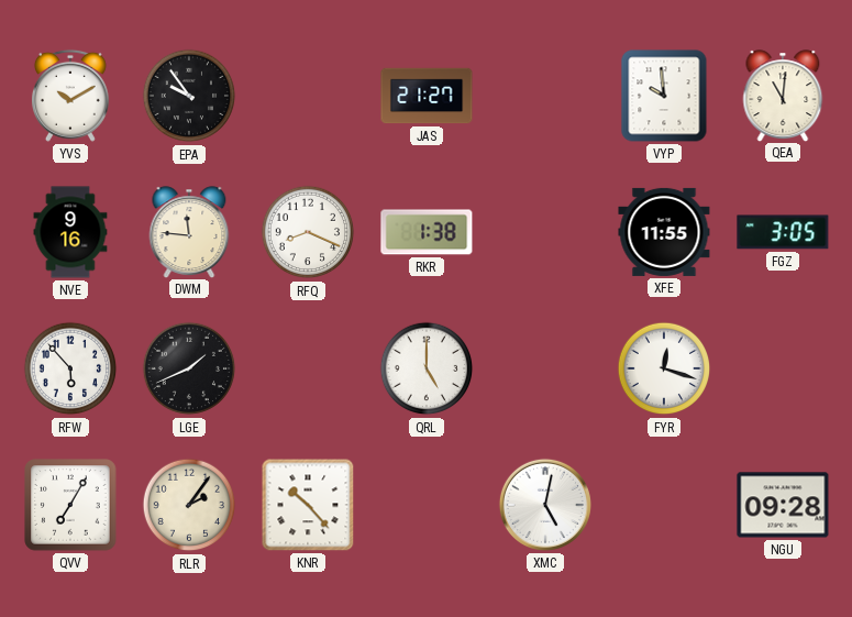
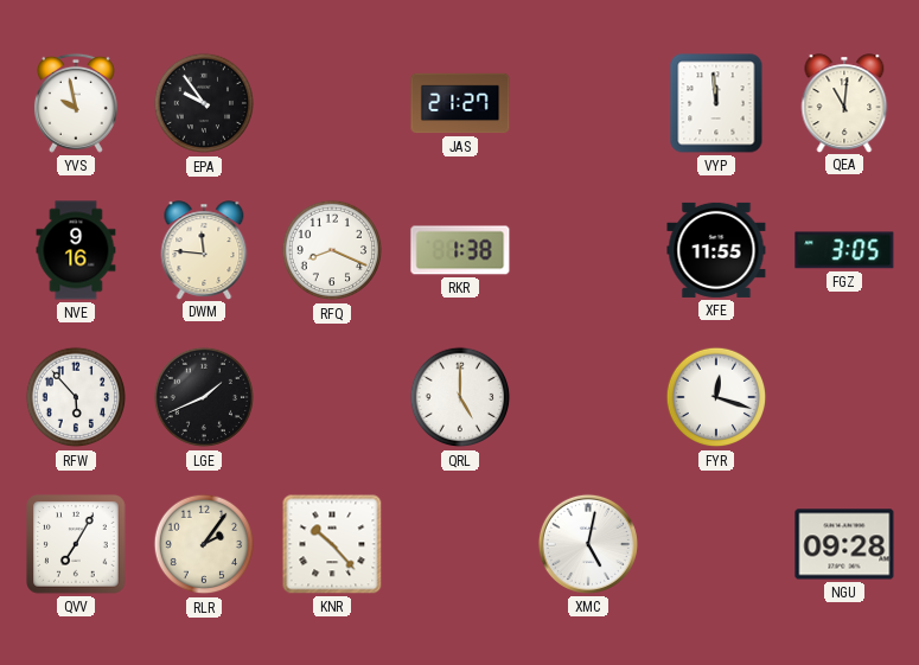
YVS: 10:10 -> 9:58
VYP: 9:59 -> 11:59
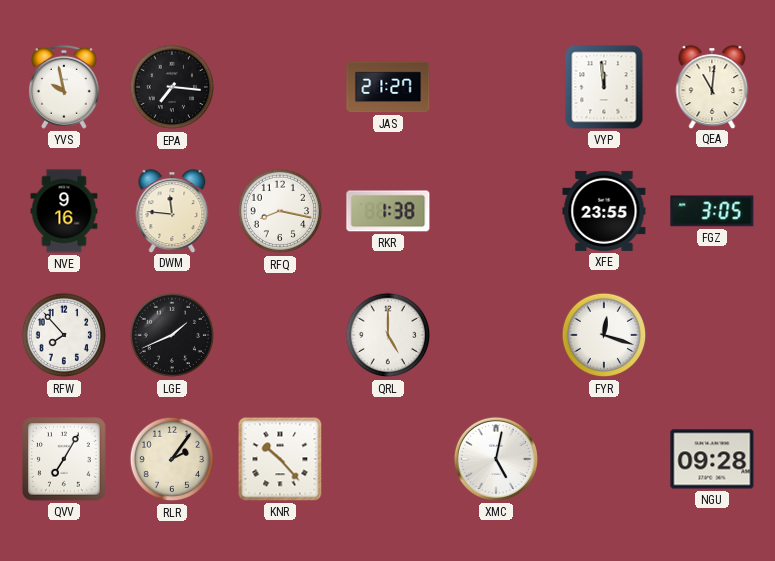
EPA: 9:54 -> 7:16
RFQ: 8:19 -> 8:17
XFE: 11:55 -> 23:55
RFW: 5:53 -> 7:53
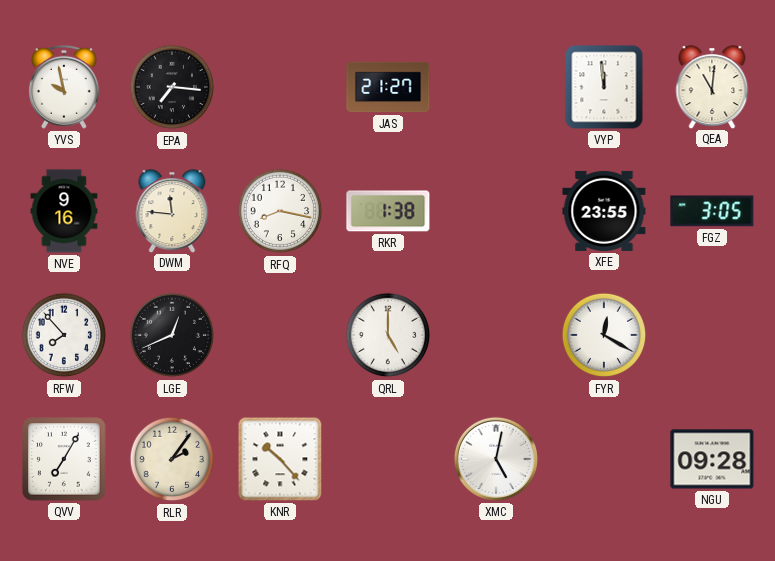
LGE: 1:41 -> 12:41
FYR: 12:18 -> 12:20
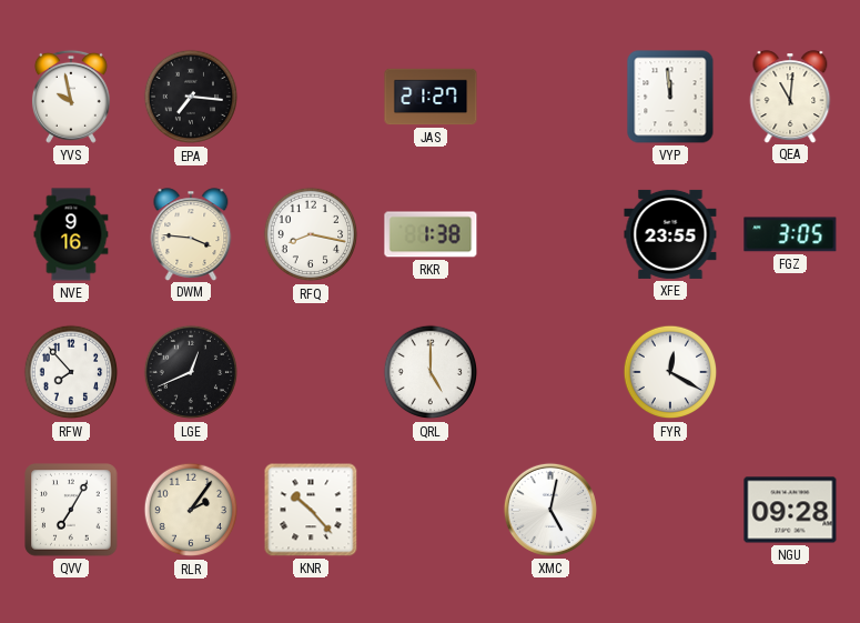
DWM: 11:46 -> 3:46
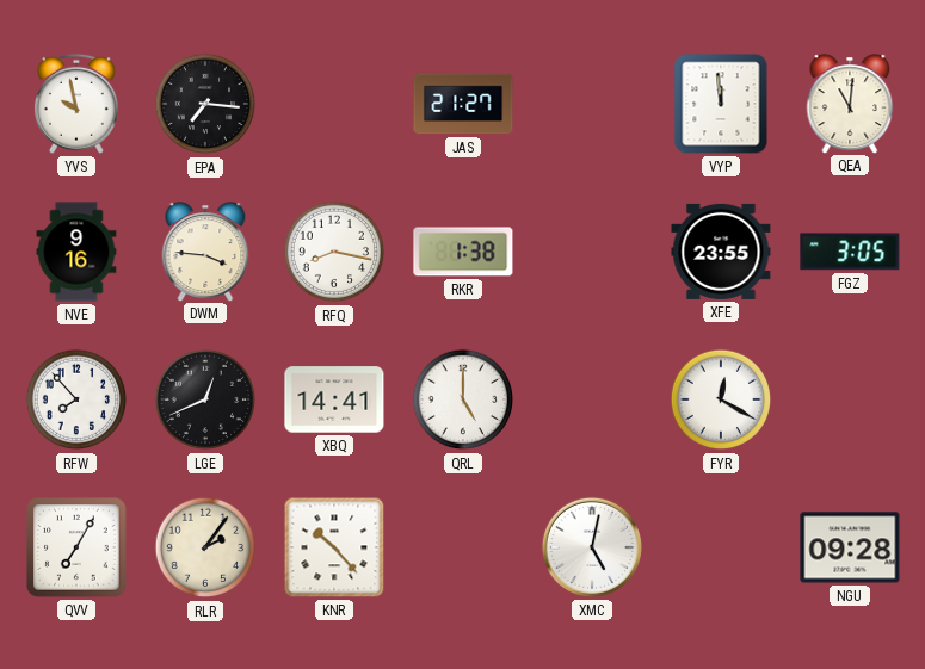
XBQ: none -> 14:41
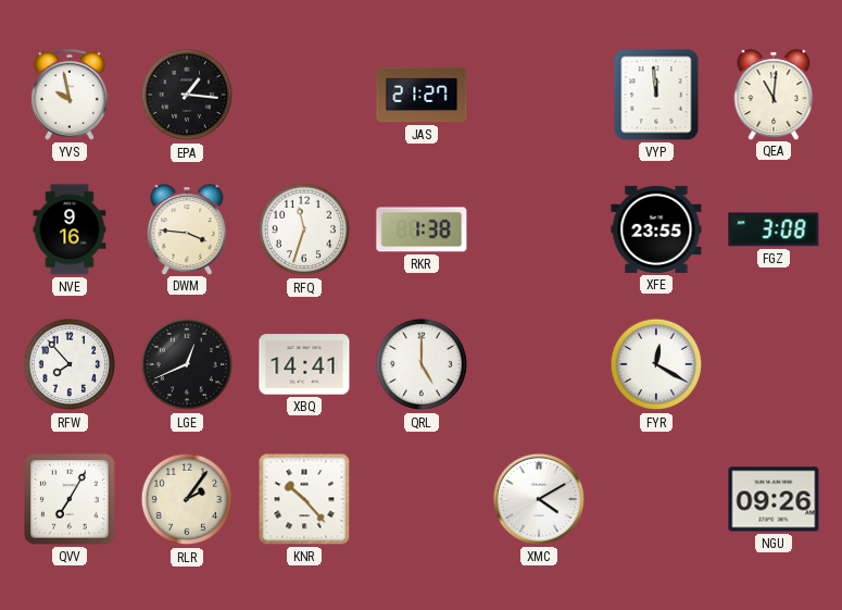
EPA: 7:16 -> 1:16
RFQ: 8:17 -> 11:33
FGZ: 3:05 -> 3:08
XMC: 5:02 -> 4:10
NGU: 09:28 -> 09:26
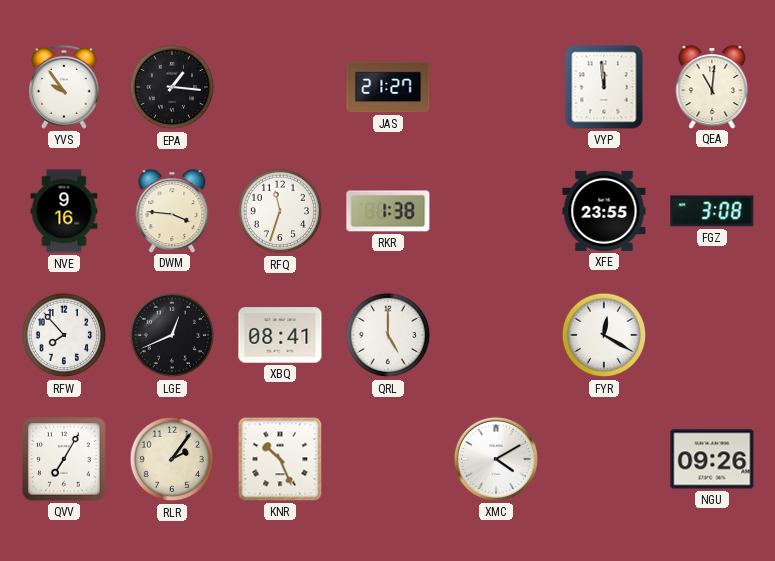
YVS: 9:58 -> 9:54
XBQ: 14:41 -> 08:41
KNR: 10:23 -> 10:26
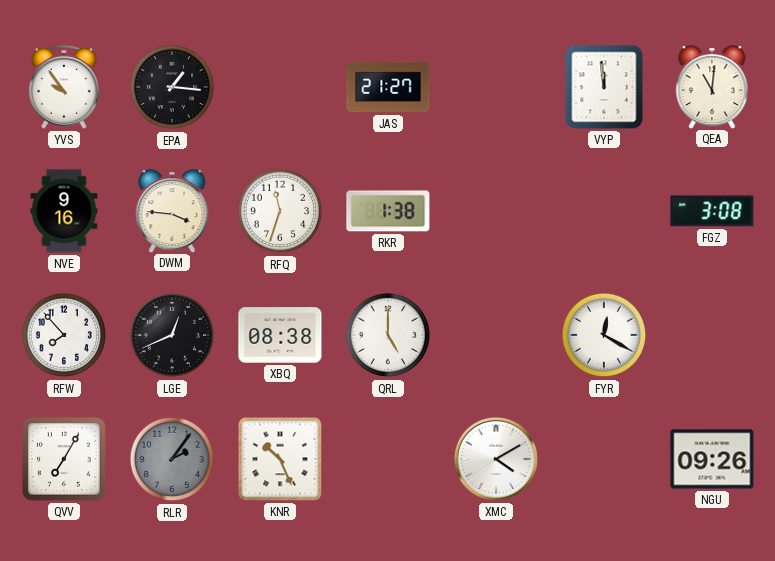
XFE: 23:55 -> none
XBQ: 08:41 -> 08:38
RLR dial: cream -> grey
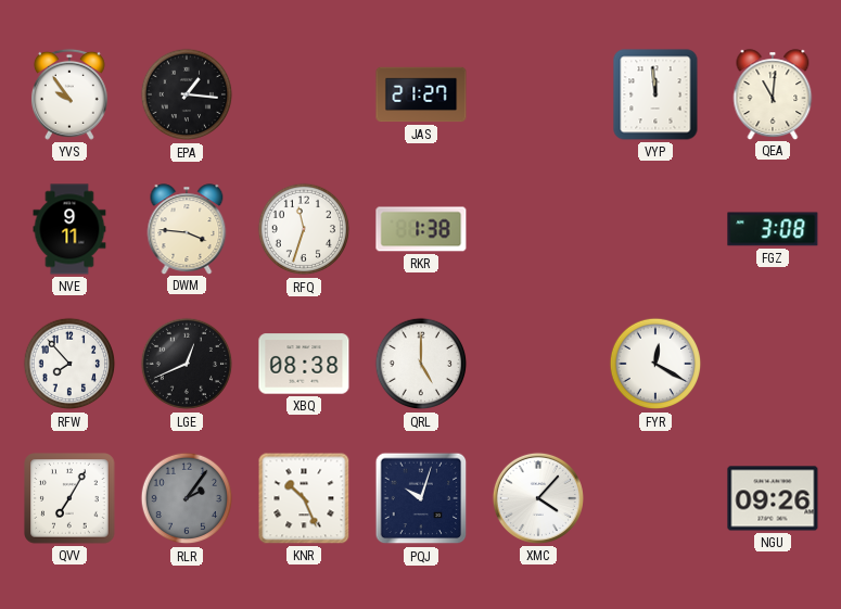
NVE: 9:16 -> 9:11
PQJ: none -> 10:03
XMC: 4:10 -> 4:07
